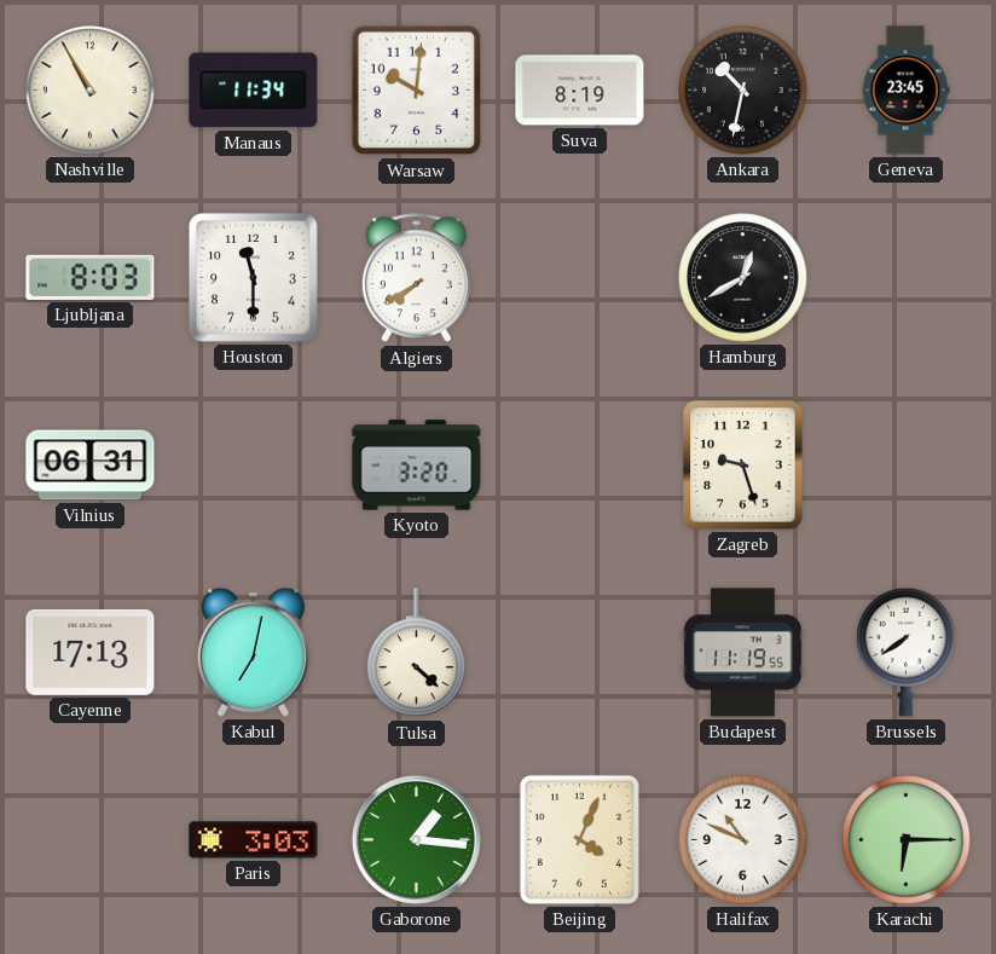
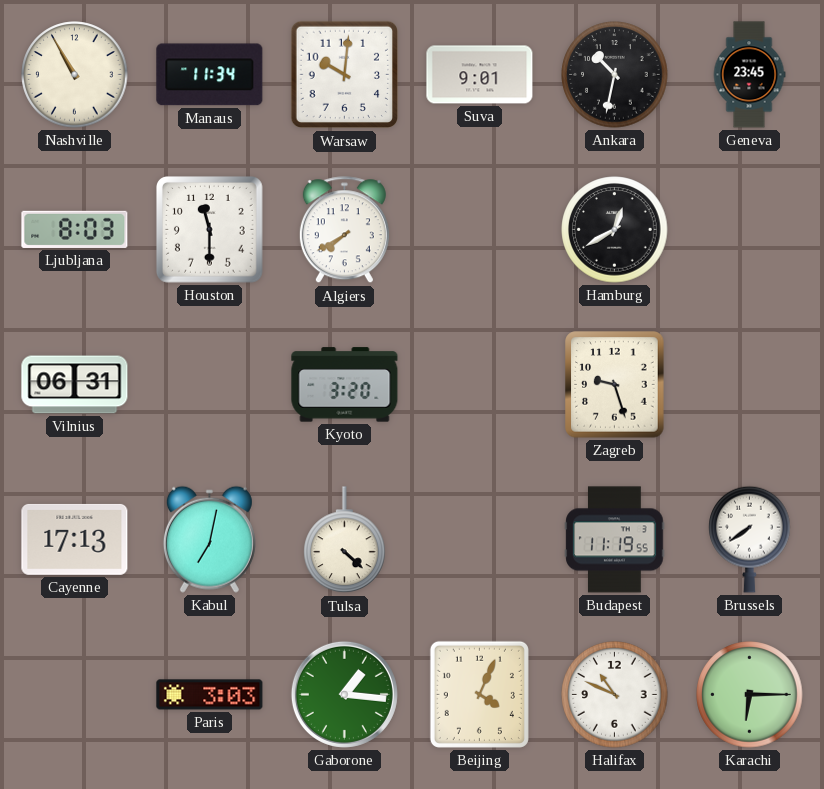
Suva: 8:19 -> 9:01
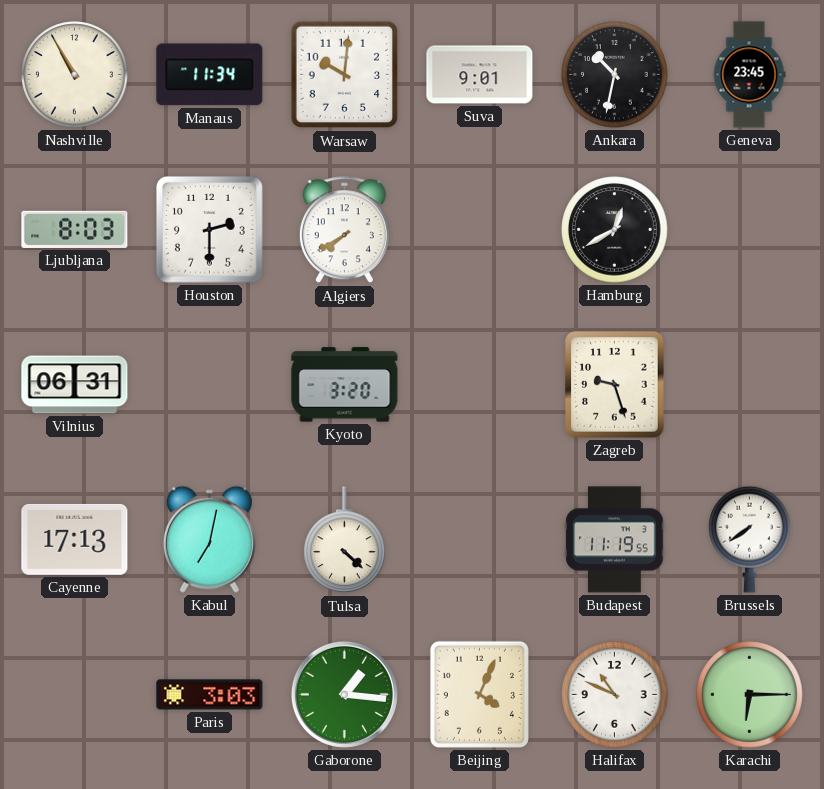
Houston: 11:30 -> 2:30
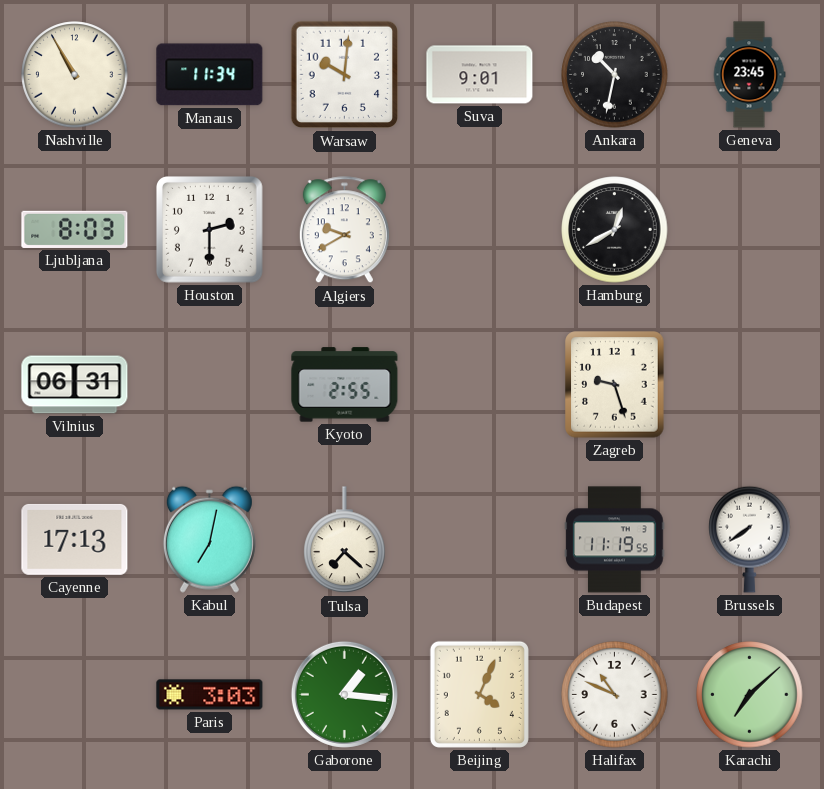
Algiers: 7:40 -> 9:40
Kyoto: 3:20 -> 2:55
Tulsa: 4:22 -> 7:22
Karachi: 6:15 -> 7:08
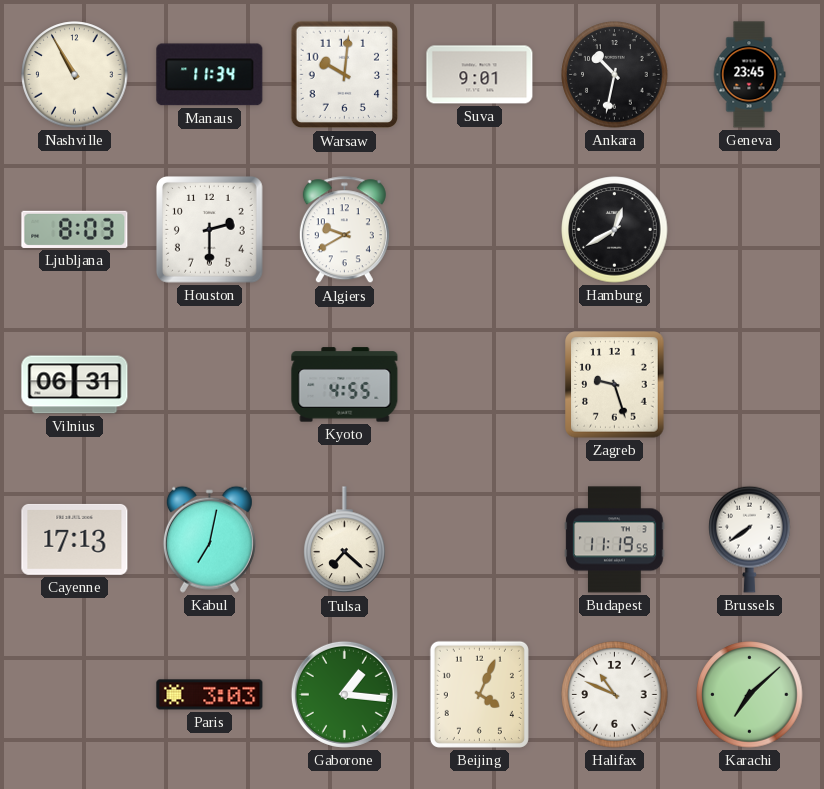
Kyoto: 2:55 -> 4:55
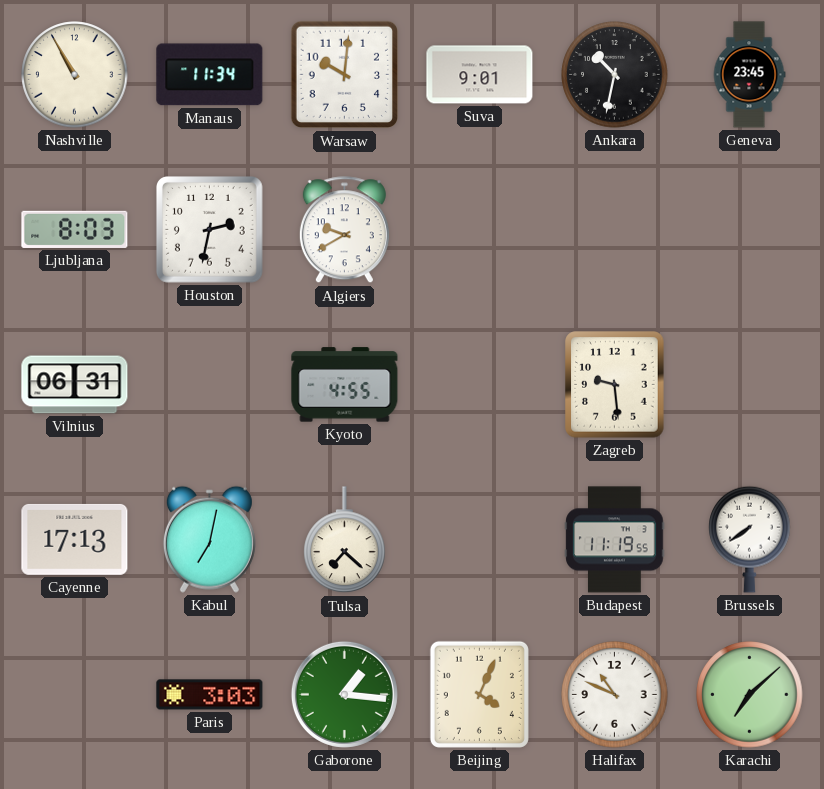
Houston: 2:30 -> 2:32
Hamburg: 12:40 -> none
Zagreb: 9:27 -> 9:29
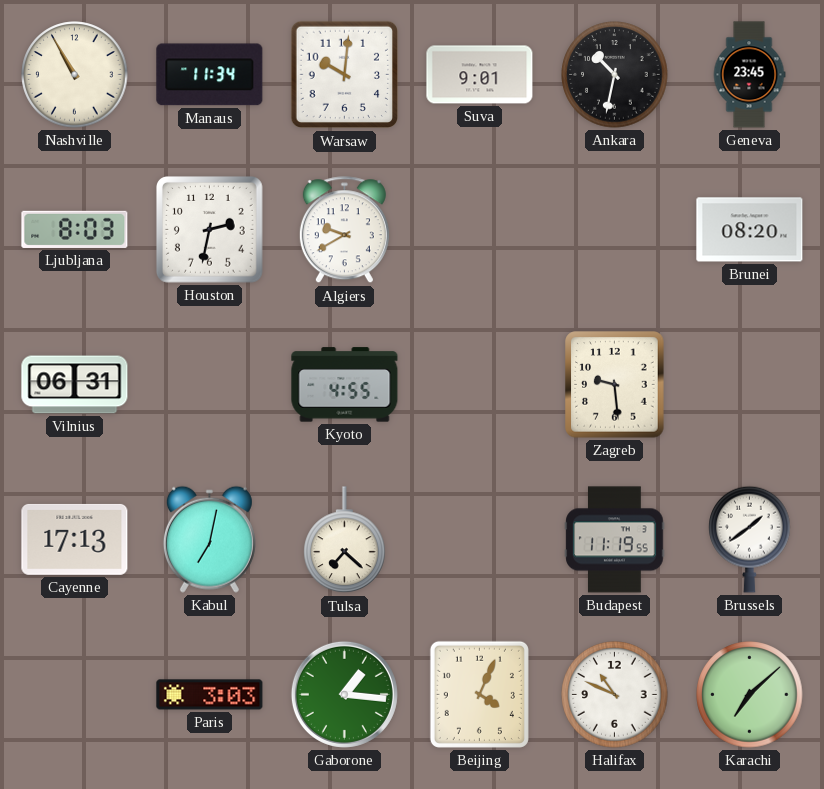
Brunei: none -> 08:20
Brussels: 7:39 -> 1:39
